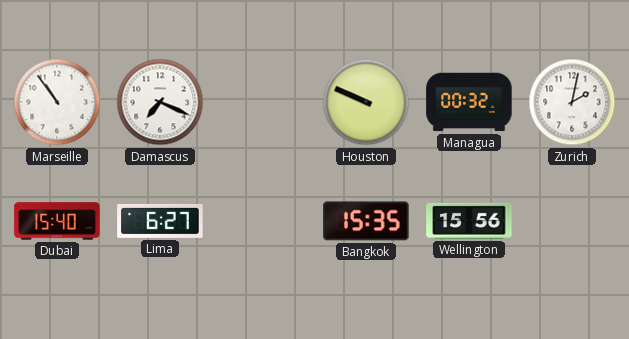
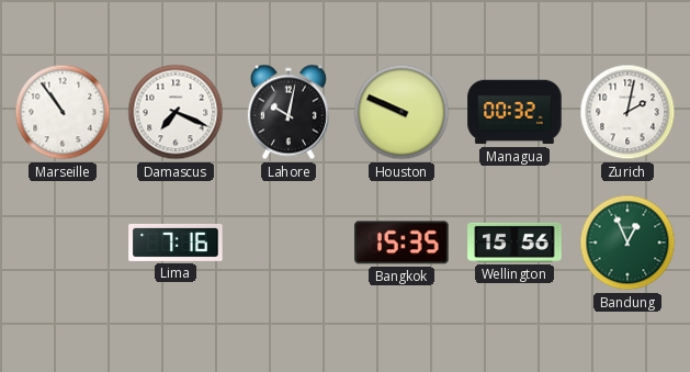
Lahore: none -> 10:02
Dubai: 15:40 -> none
Lima: 6:27 -> 7:16
Bandung: none -> 12:56
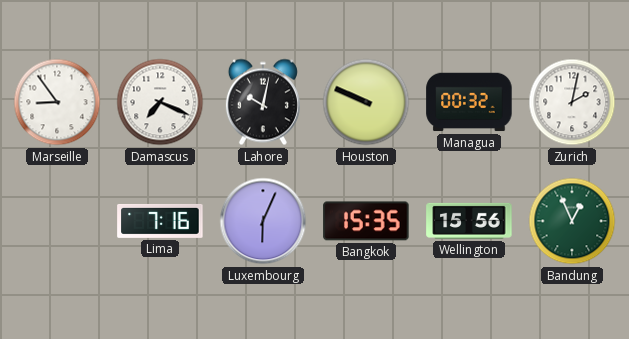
Marseille: 10:54 -> 8:54
Luxembourg: none -> 6:04
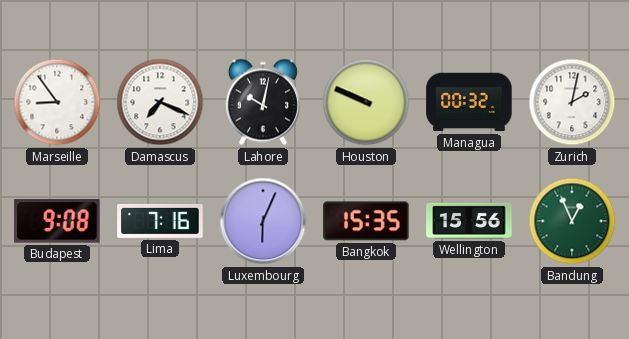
Budapest: none -> 9:08
